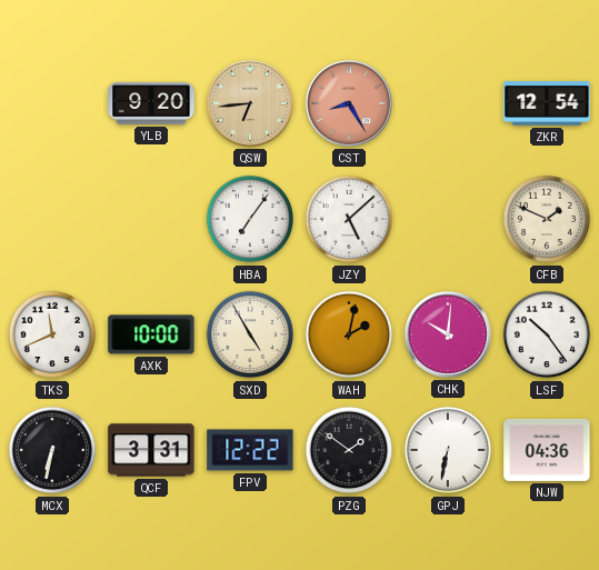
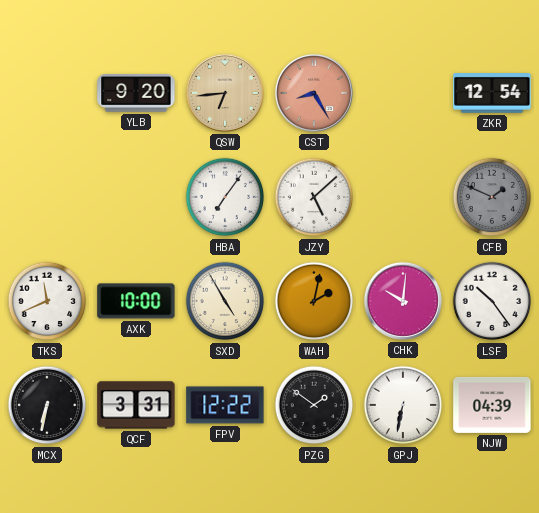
CFB dial: cream -> grey
NJW: 04:36 -> 04:39
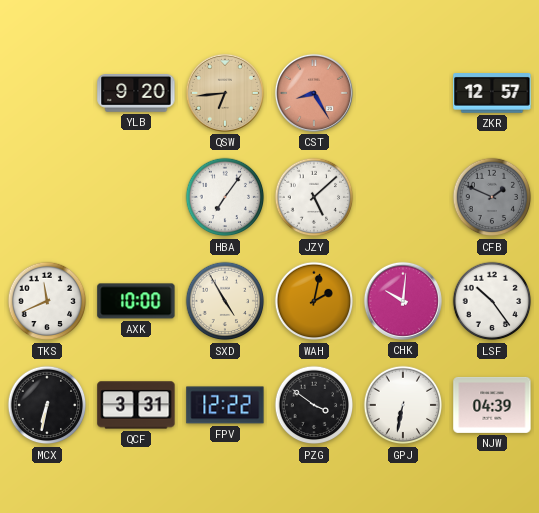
ZKR: 12:54 -> 12:57
PZG: 1:51 -> 3:51
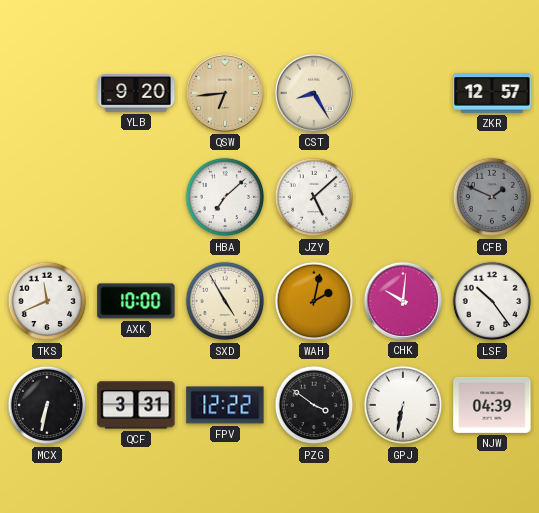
CST dial: salmon -> cream
HBA: 7:06 -> 7:08
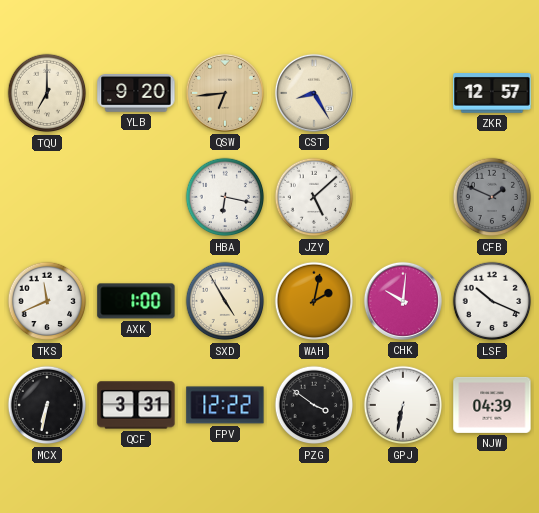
TQU: none -> 7:00
HBA: 7:08 -> 6:17
AXK: 10:00 -> 1:00
LSF: 10:24 -> 10:19
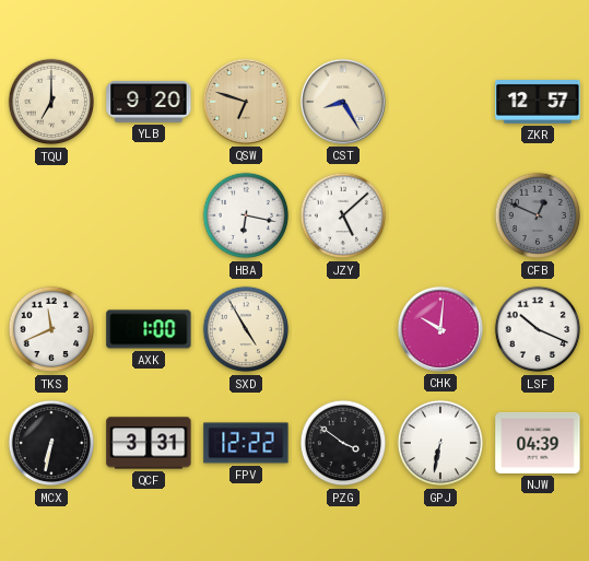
QSW: 6:44 -> 6:48
CFB: 1:49 -> 12:49
WAH: 2:02 -> none
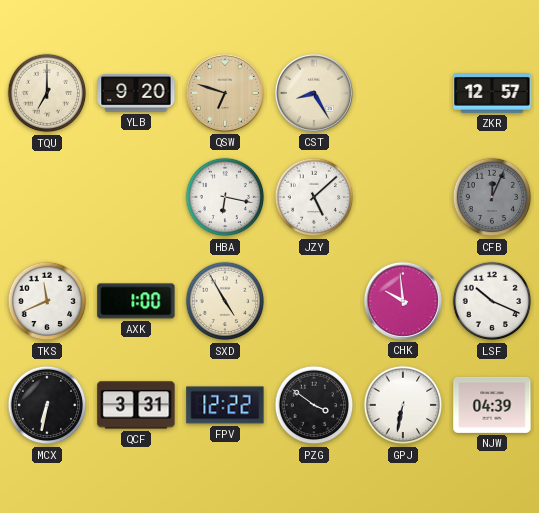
CFB: 12:49 -> 12:04
CHK: 10:01 -> 9:59
